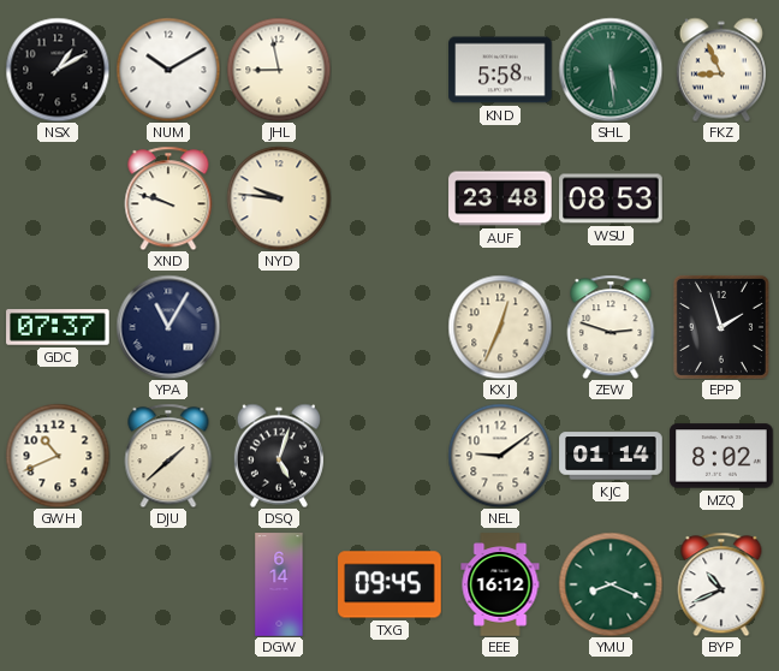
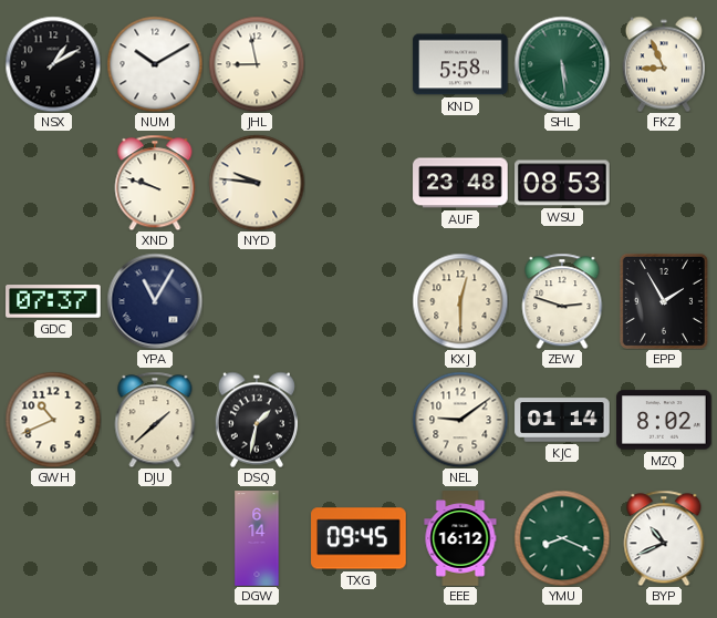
KXJ: 12:34 -> 12:30
EPP: 1:57 -> 1:55
DSQ: 5:03 -> 1:32
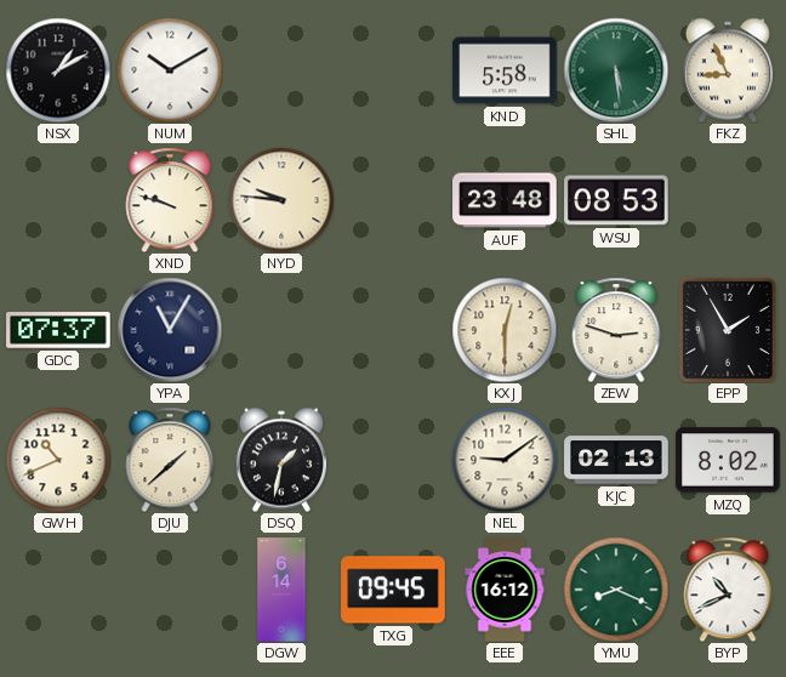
JHL: 8:58 -> none
KJC: 01:14 -> 02:13
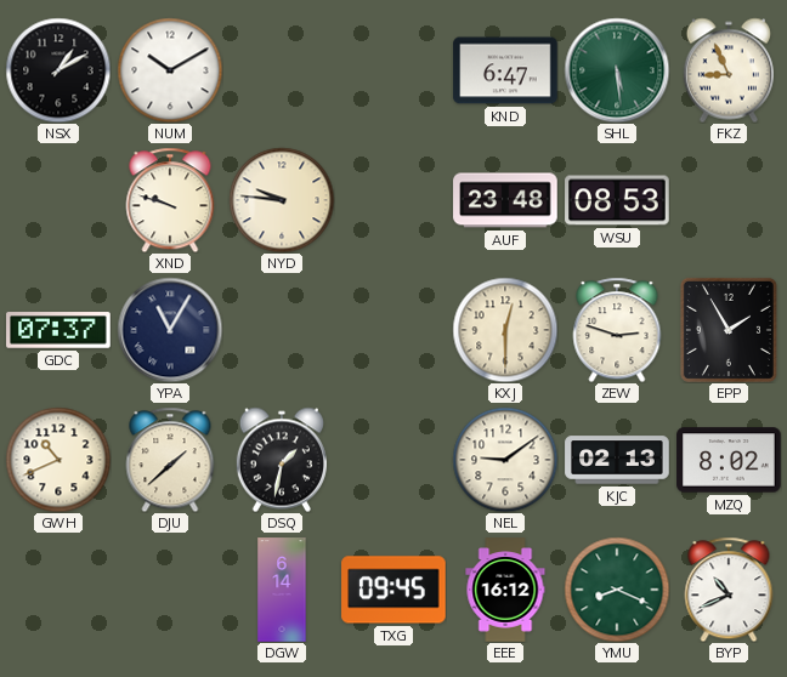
KND: 5:58 -> 6:47
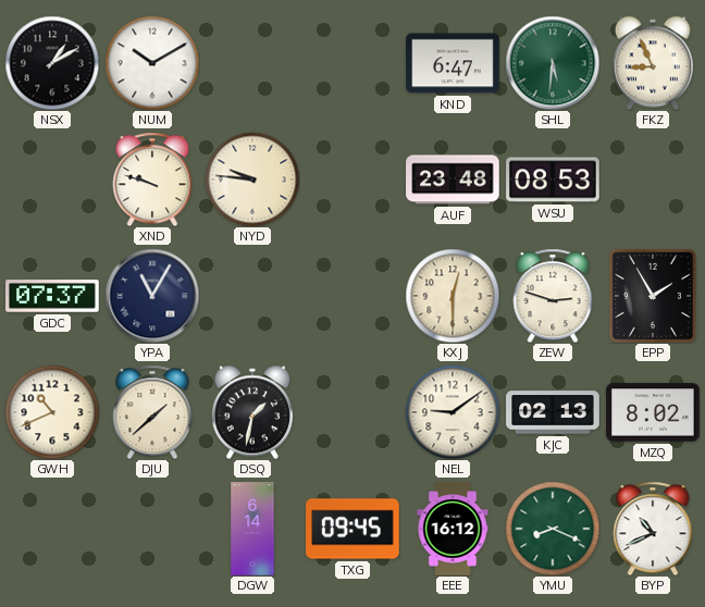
SHL: 5:29 -> 5:31
